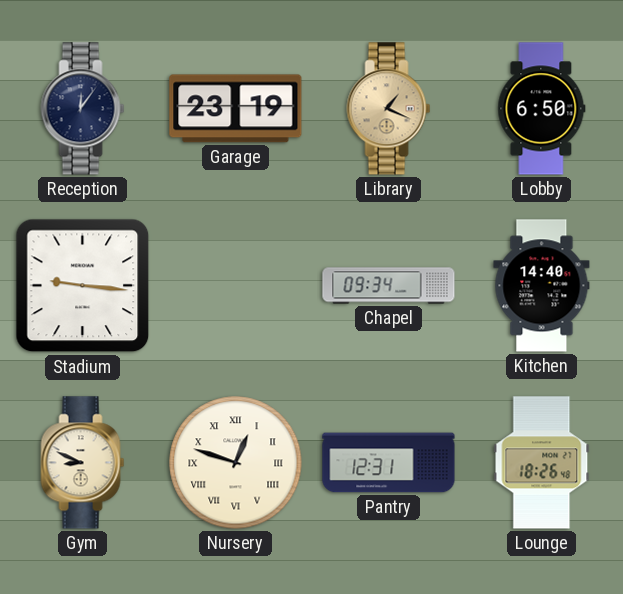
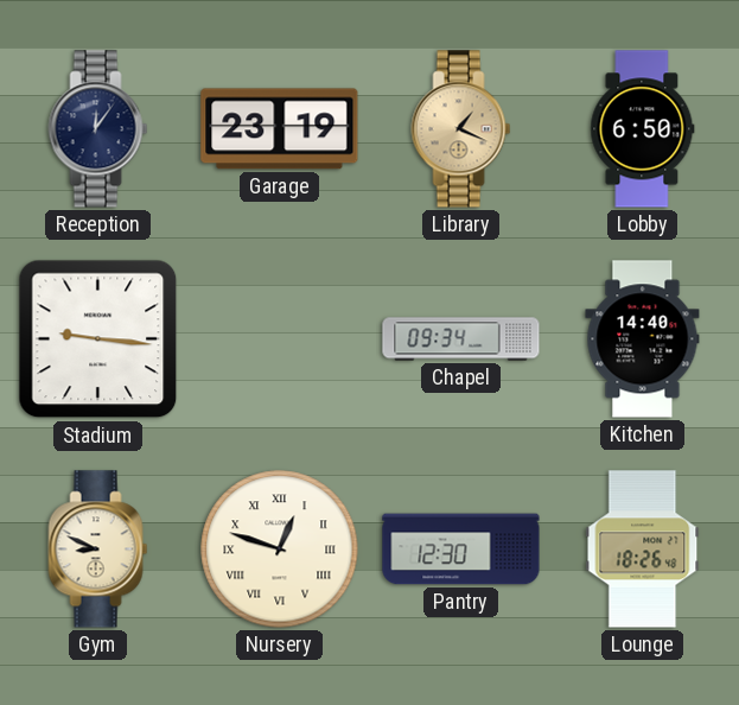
Pantry: 12:31 -> 12:30
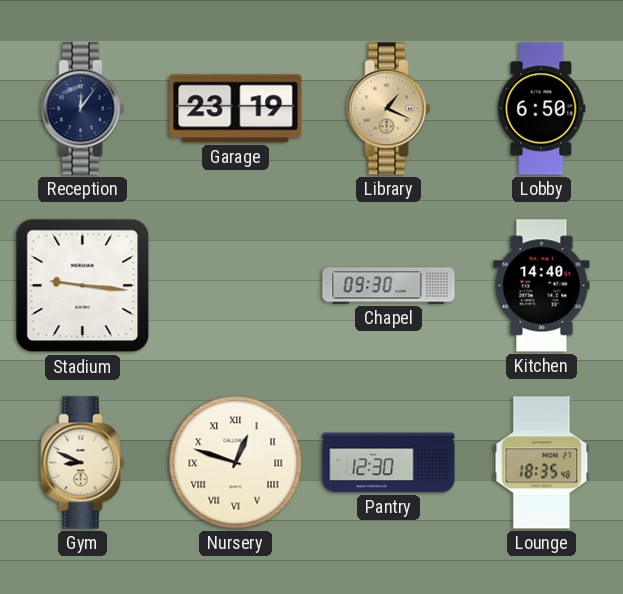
Chapel: 09:34 -> 09:30
Lounge: 18:26 -> 18:35
